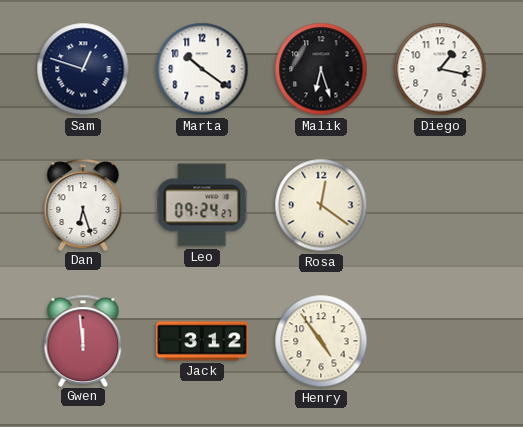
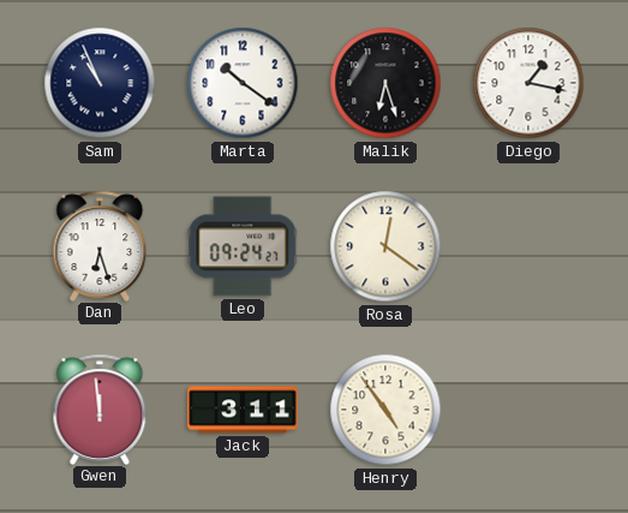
Sam: 12:48 -> 10:56
Jack: 3:12 -> 3:11
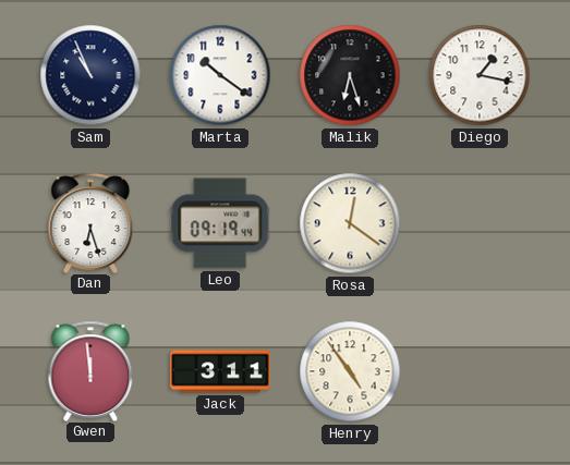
Leo: 09:24 -> 09:19
